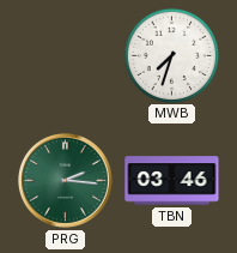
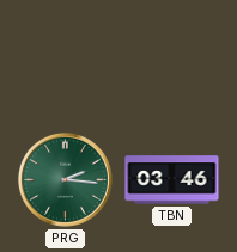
MWB: 7:33 -> none
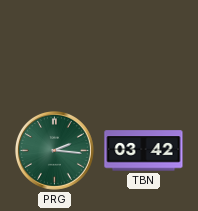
TBN: 03:46 -> 03:42
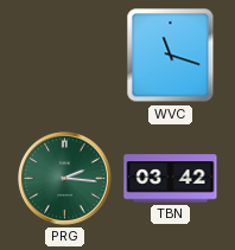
WVC: none -> 11:18
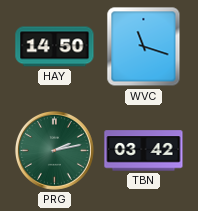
HAY: none -> 14:50
PRG: 2:16 -> 2:13
